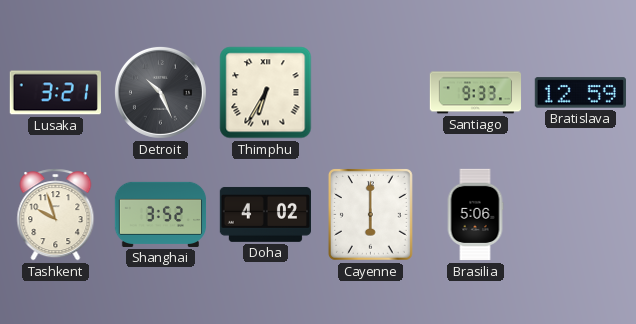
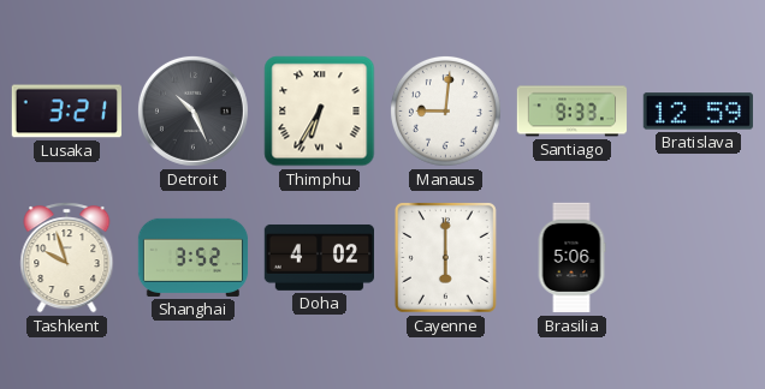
Manaus: none -> 9:01
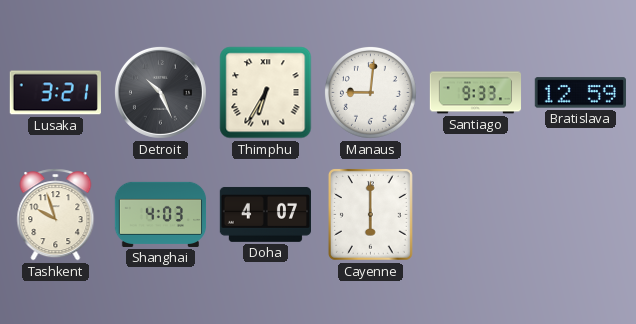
Shanghai: 3:52 -> 4:03
Doha: 4:02 -> 4:07
Brasilia: 5:06 -> none
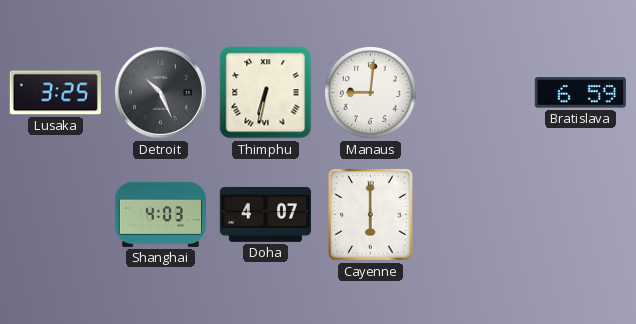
Lusaka: 3:21 -> 3:25
Thimphu: 6:35 -> 6:32
Santiago: 9:33 -> none
Bratislava: 12:59 -> 6:59
Tashkent: 9:57 -> none
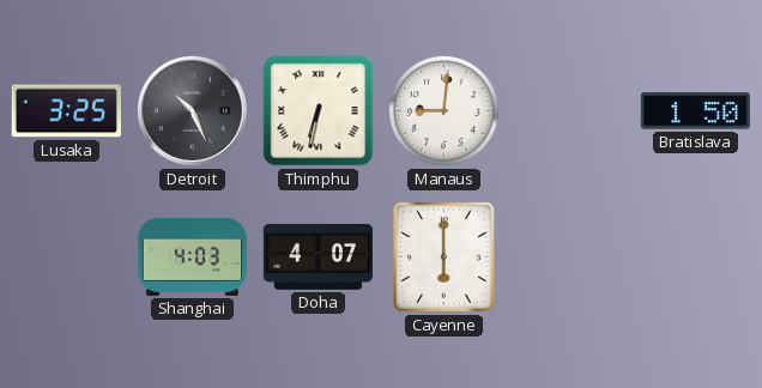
Bratislava: 6:59 -> 1:50
